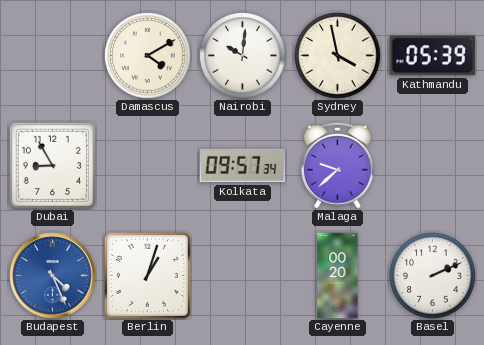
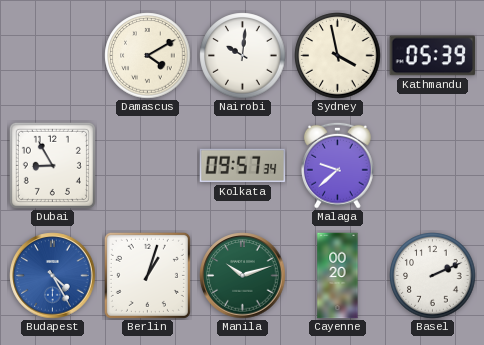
Budapest: 4:26 -> 4:25
Manila: none -> 10:12
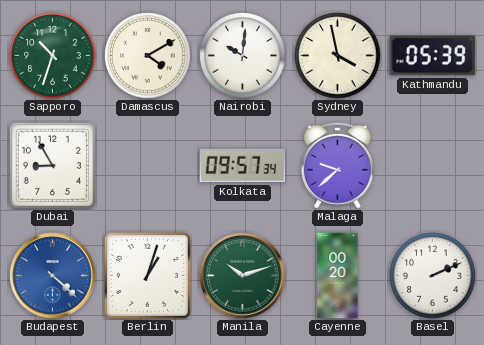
Sapporo: none -> 10:33
Budapest: 4:25 -> 4:22
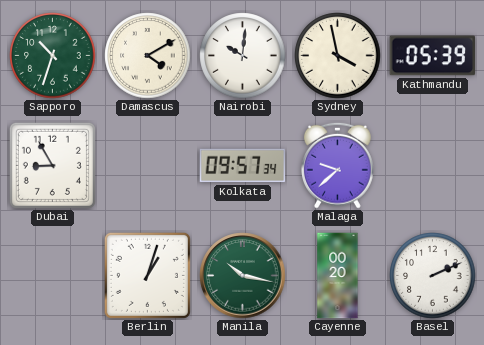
Budapest: 4:22 -> none
Manila: 10:12 -> 10:17
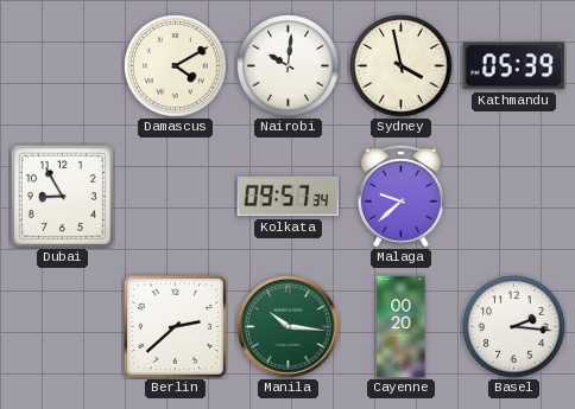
Sapporo: 10:33 -> none
Berlin: 1:03 -> 2:38
Manila: 10:17 -> 10:16
Basel: 2:11 -> 2:16
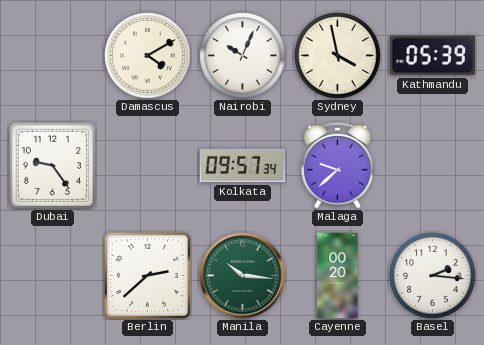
Nairobi: 10:01 -> 10:04
Dubai: 8:55 -> 9:24
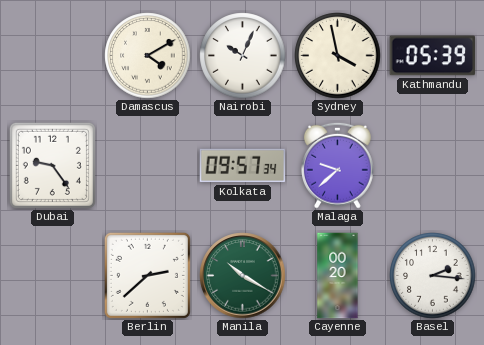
Manila: 10:16 -> 10:20
